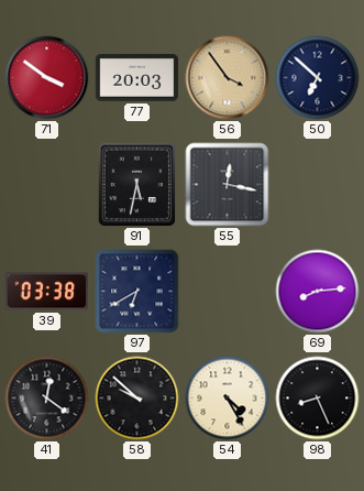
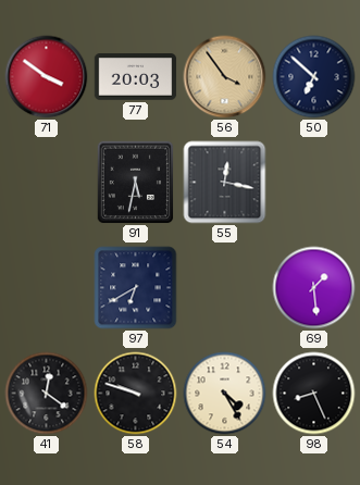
39: 03:38 -> none
69: 8:14 -> 1:29
58: 9:52 -> 9:48
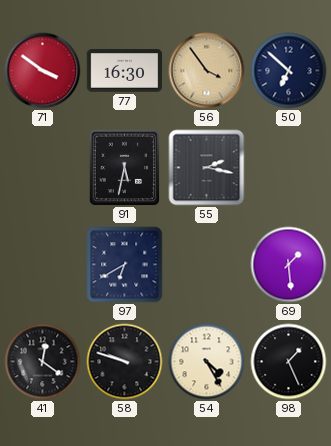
77: 20:03 -> 16:30
55: 12:17 -> 2:17
98: 8:26 -> 1:26
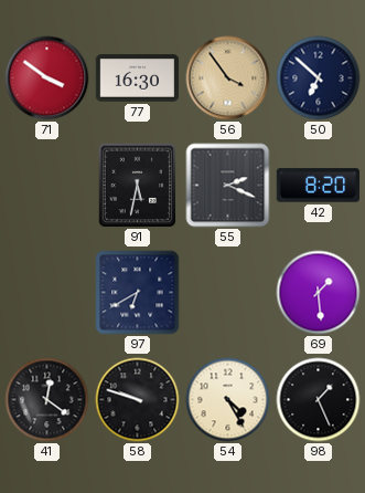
55: 2:17 -> 2:19
42: none -> 8:20
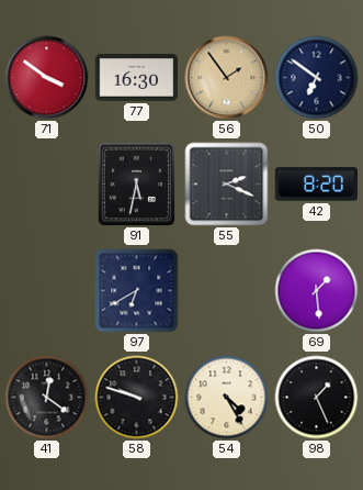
56: 3:54 -> 1:54
50: 6:52 -> 6:51
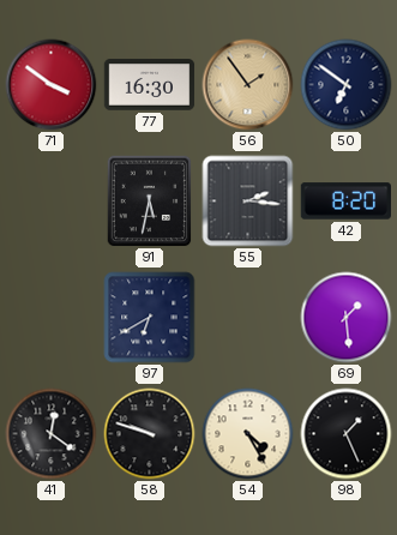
55: 2:19 -> 2:16
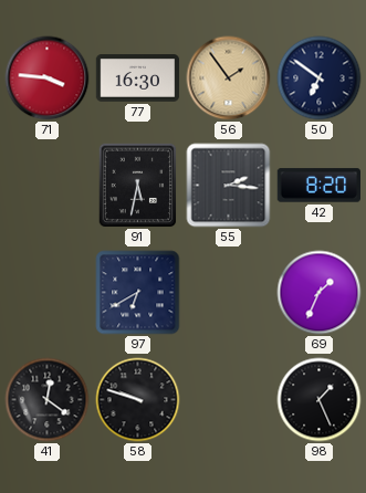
71: 3:51 -> 3:46
69: 1:29 -> 1:34
54: 4:25 -> none
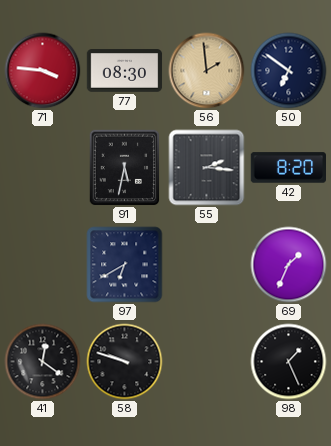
77: 16:30 -> 08:30
56: 1:54 -> 1:59
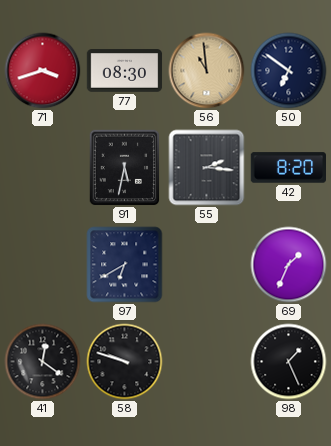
71: 3:46 -> 3:42
56: 1:59 -> 10:59
